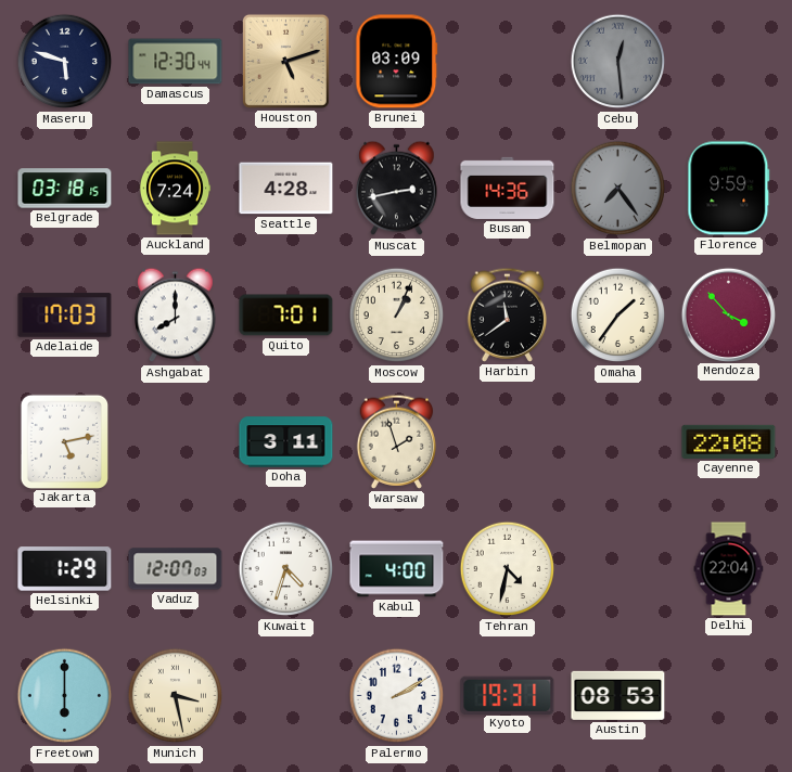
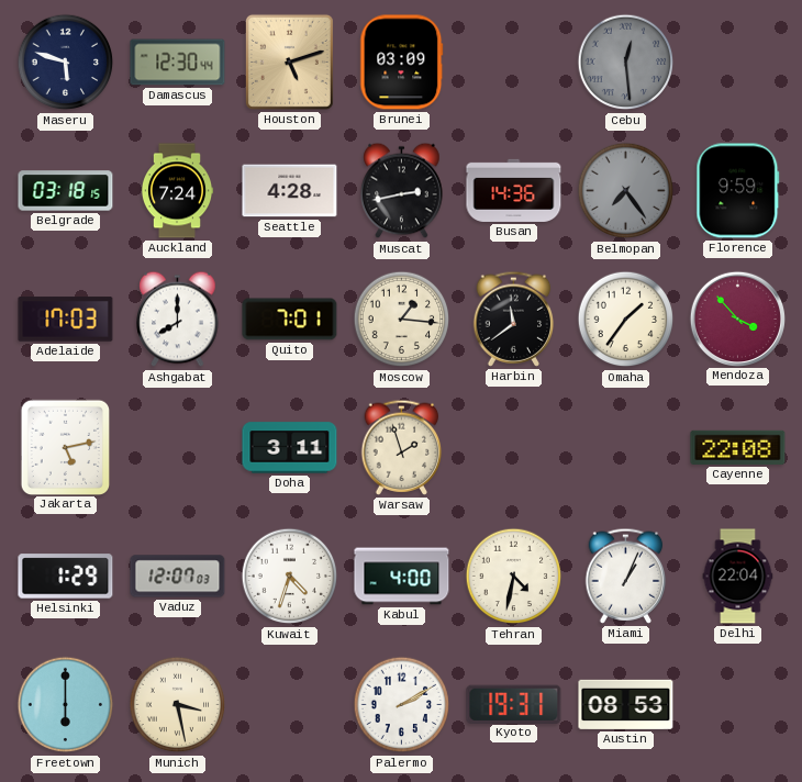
Moscow: 1:04 -> 1:16
Miami: none -> 1:04
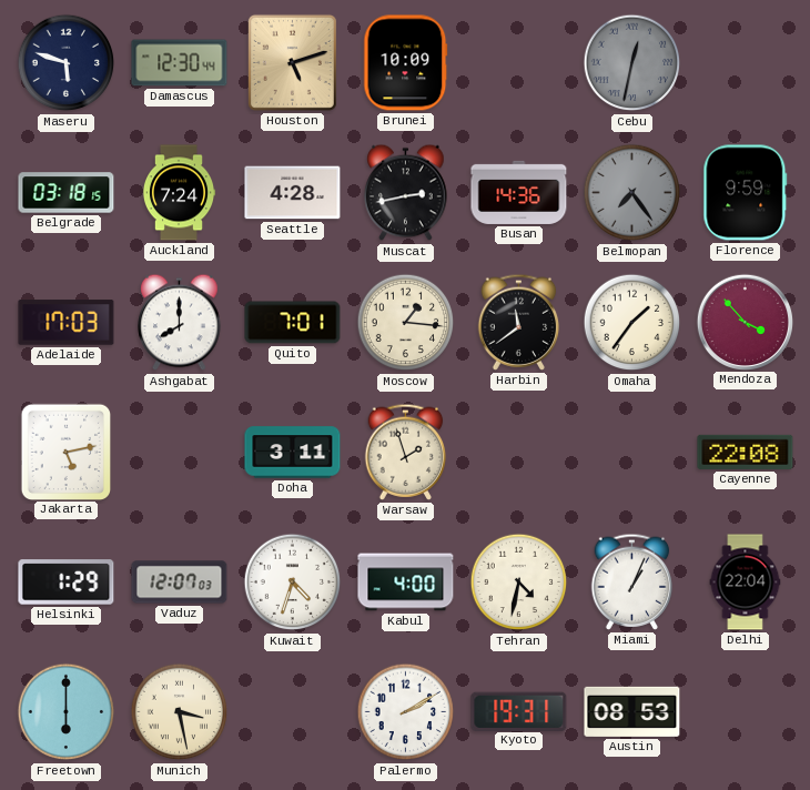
Brunei: 03:09 -> 10:09
Cebu: 12:29 -> 12:32
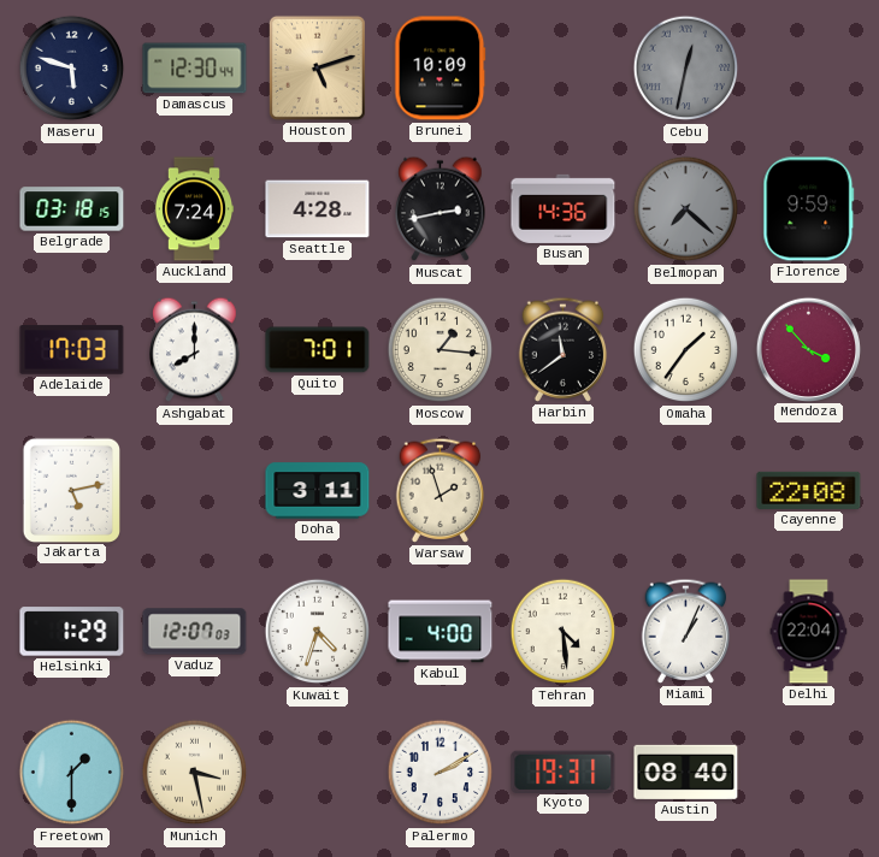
Belmopan: 7:24 -> 7:22
Tehran: 4:32 -> 4:29
Freetown: 6:00 -> 1:30
Austin: 08:53 -> 08:40
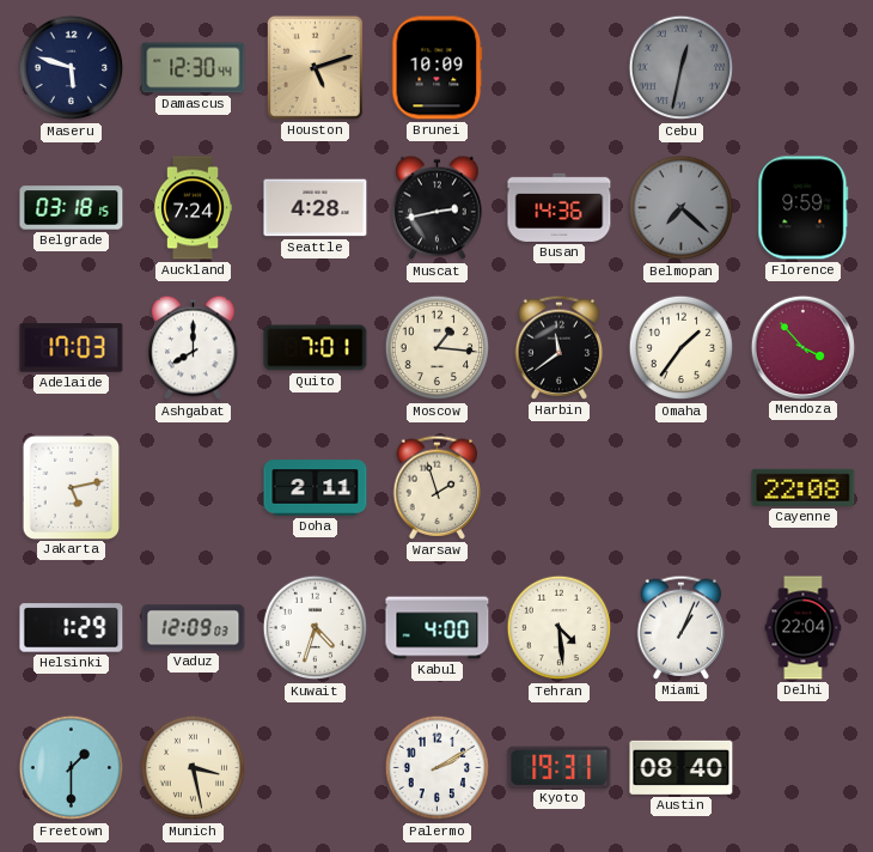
Doha: 3:11 -> 2:11
Vaduz: 12:07 -> 12:09
